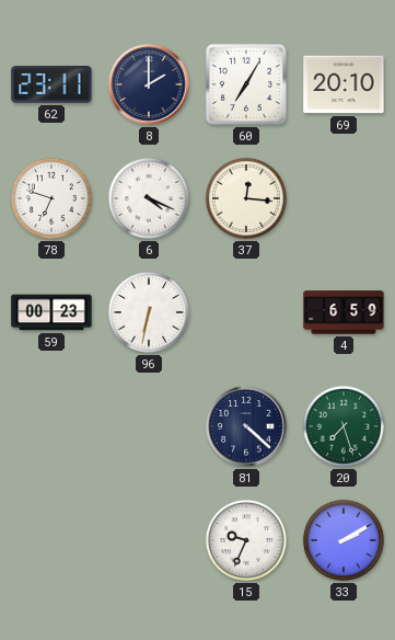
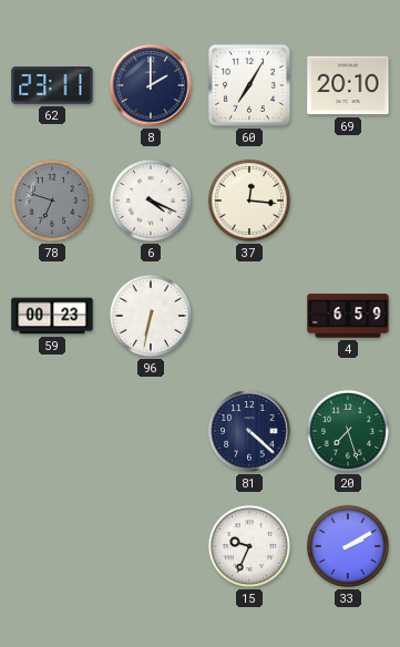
78 dial: white -> grey
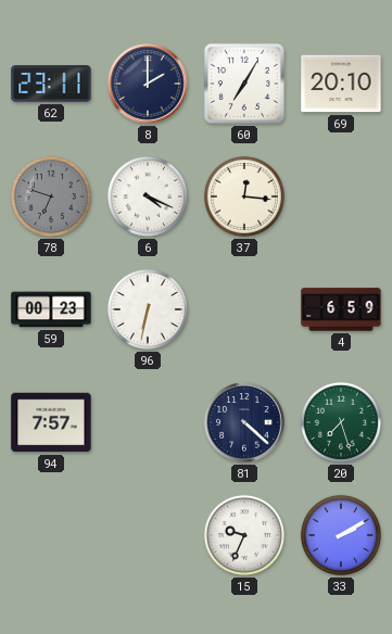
94: none -> 7:57
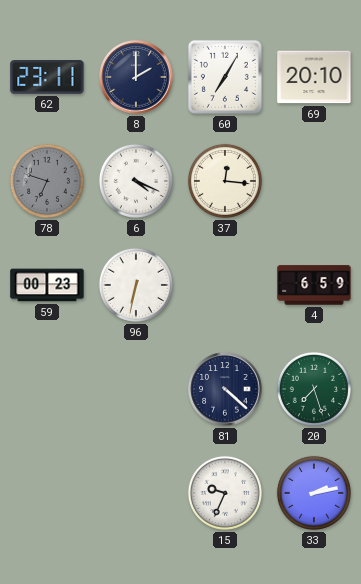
94: 7:57 -> none
33: 2:10 -> 2:13
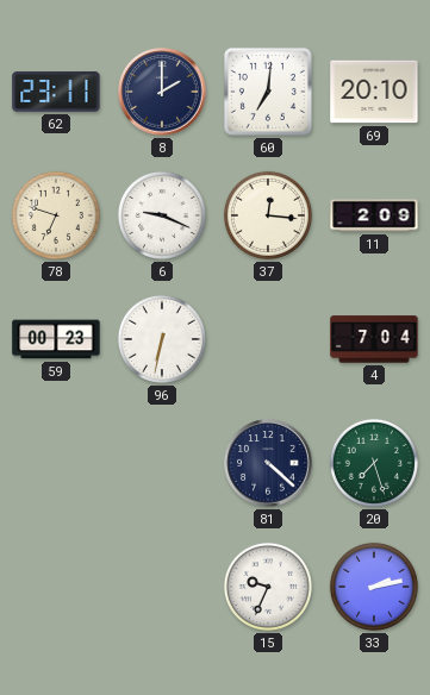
60: 7:05 -> 7:01
78 dial: grey -> cream
6: 4:19 -> 9:19
11: none -> 2:09
4: 6:59 -> 7:04
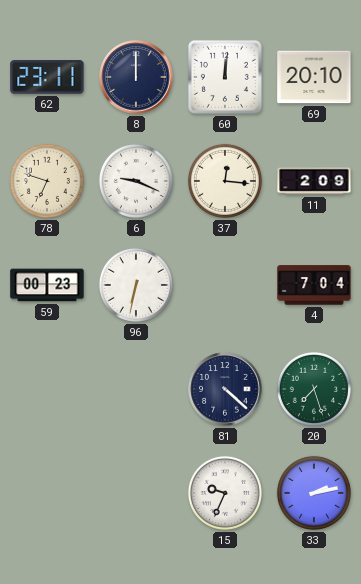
8: 2:00 -> 12:00
60: 7:01 -> 12:01
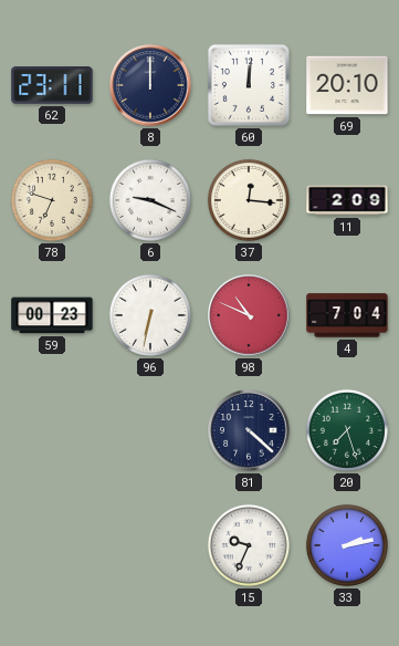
98: none -> 10:49
